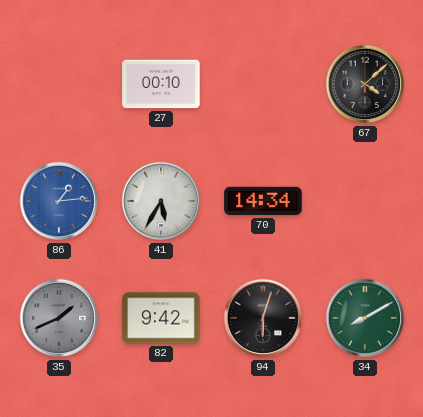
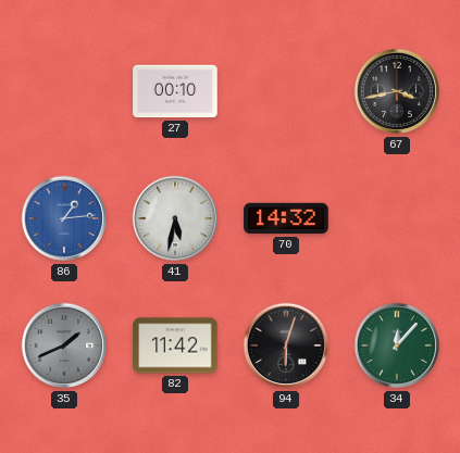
67: 4:08 -> 3:43
41: 5:35 -> 5:32
70: 14:34 -> 14:32
82: 9:42 -> 11:42
34: 8:10 -> 12:07
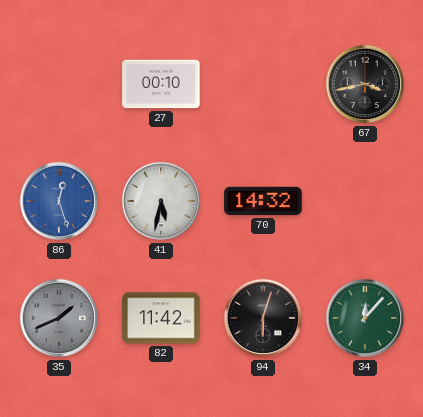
86: 1:14 -> 12:27
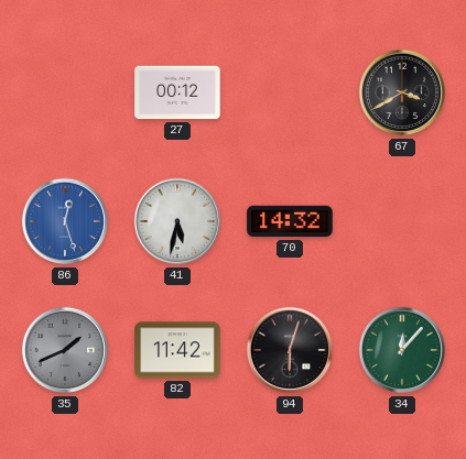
27: 00:10 -> 00:12
67: 3:43 -> 3:40
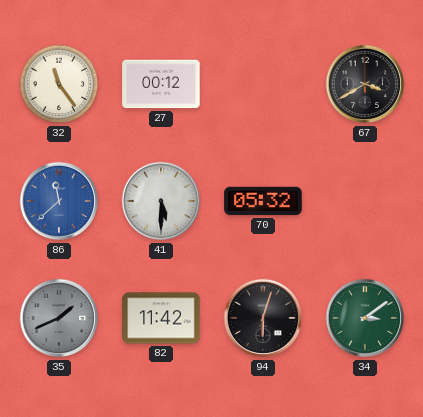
32: none -> 11:24
86: 12:27 -> 11:38
41: 5:32 -> 5:30
70: 14:32 -> 05:32
34: 12:07 -> 3:09
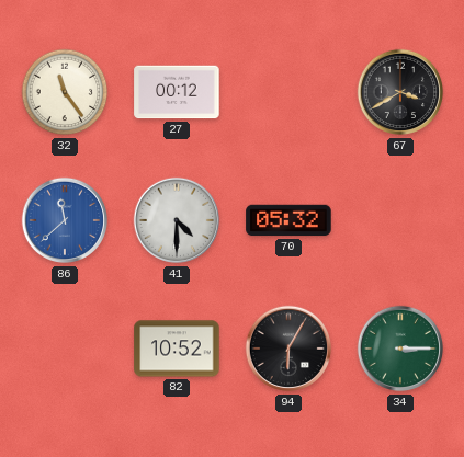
41: 5:30 -> 4:30
35: 1:41 -> none
82: 11:42 -> 10:52
94: 6:03 -> 6:05
34: 3:09 -> 3:15
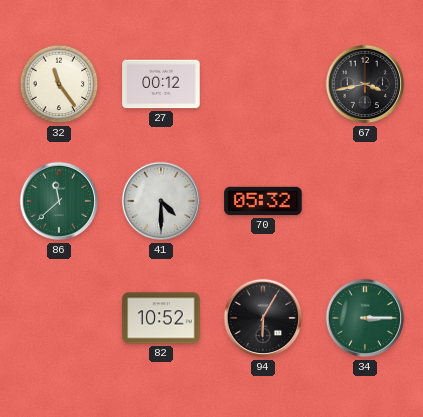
67: 3:40 -> 3:43
86 dial: blue -> green
